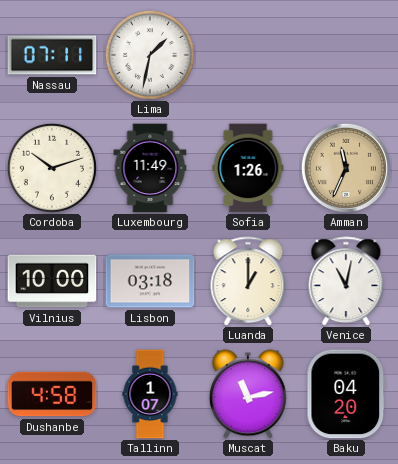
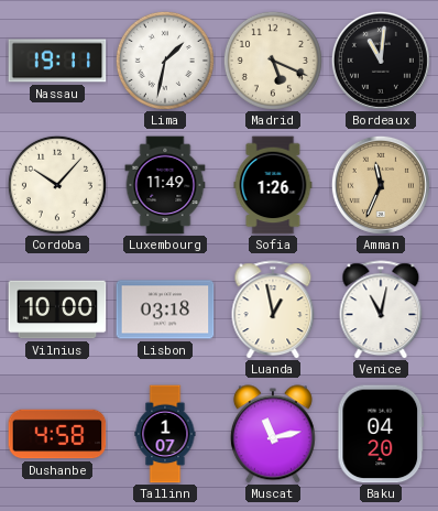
Nassau: 07:11 -> 19:11
Madrid: none -> 5:19
Bordeaux: none -> 11:01
Cordoba: 10:12 -> 10:07
Luanda: 1:00 -> 12:58
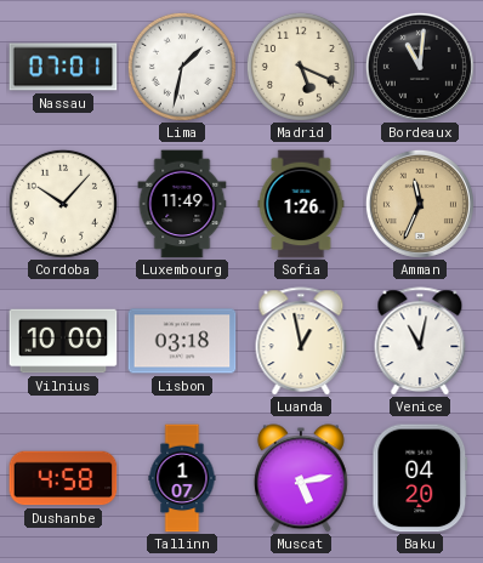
Nassau: 19:11 -> 07:01
Muscat: 11:13 -> 5:13
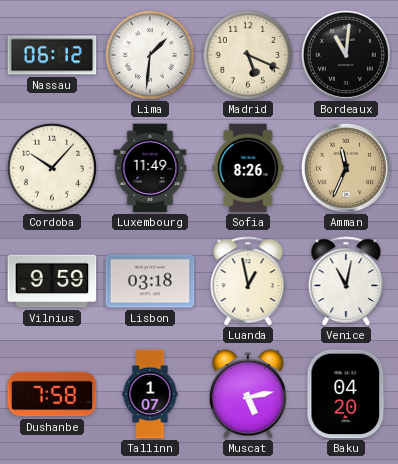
Nassau: 07:01 -> 06:12
Lima: 1:32 -> 1:31
Sofia: 1:26 -> 8:26
Vilnius: 10:00 -> 9:59
Dushanbe: 4:58 -> 7:58
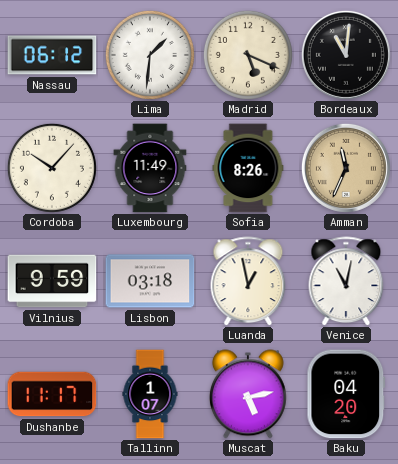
Dushanbe: 7:58 -> 11:17
